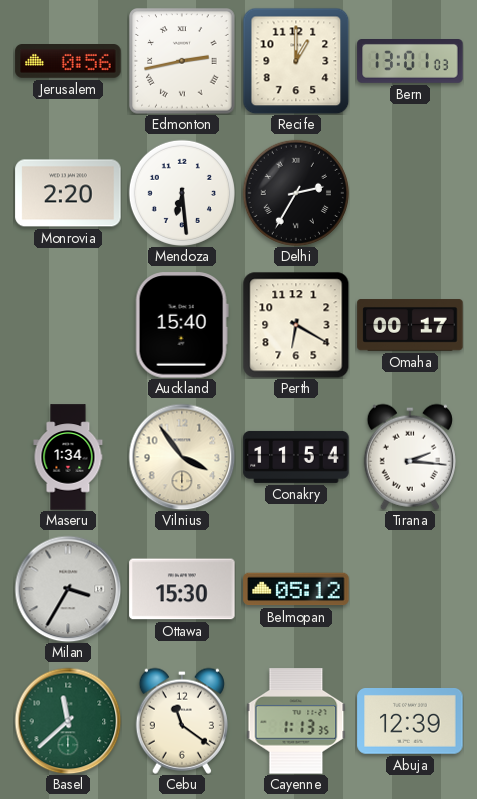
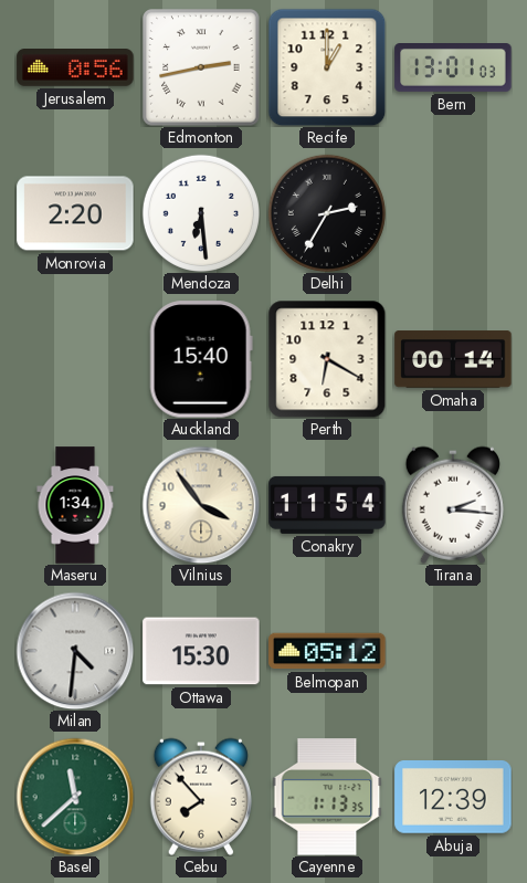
Omaha: 00:17 -> 00:14
Milan: 3:35 -> 4:31
Cebu: 11:21 -> 7:53
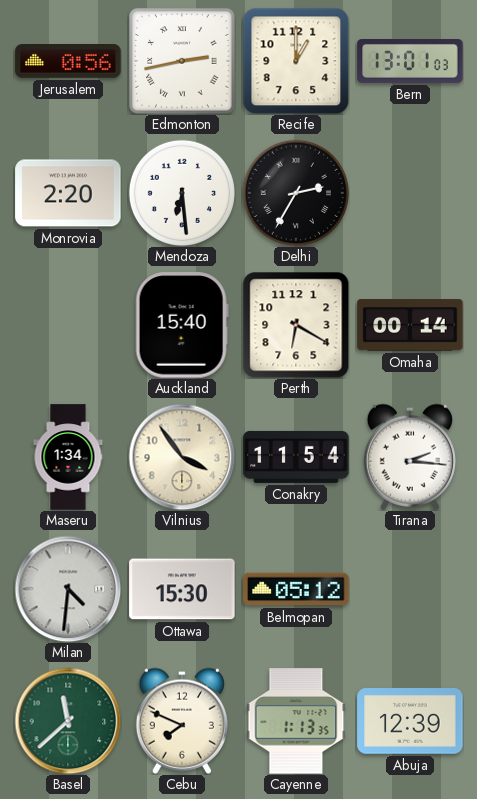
Cebu: 7:53 -> 7:49
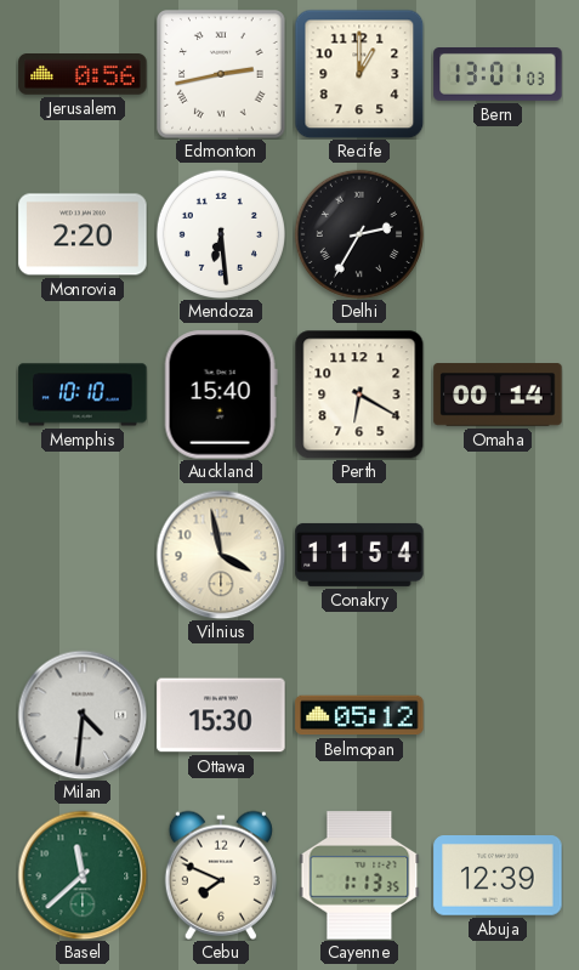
Memphis: none -> 10:10
Maseru: 1:34 -> none
Vilnius: 3:54 -> 3:58
Tirana: 2:16 -> none
